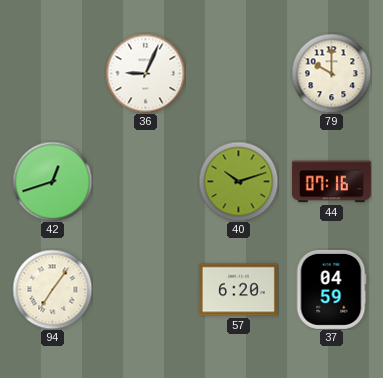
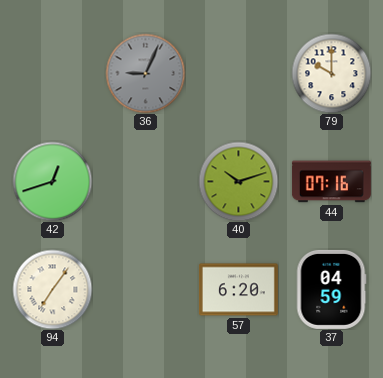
36 dial: white -> grey
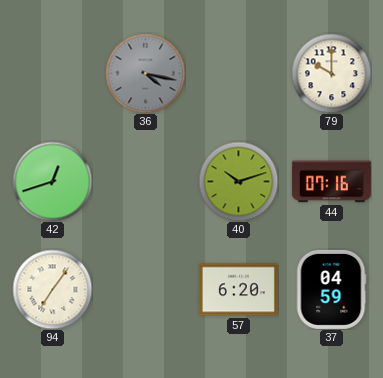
36: 9:04 -> 4:17
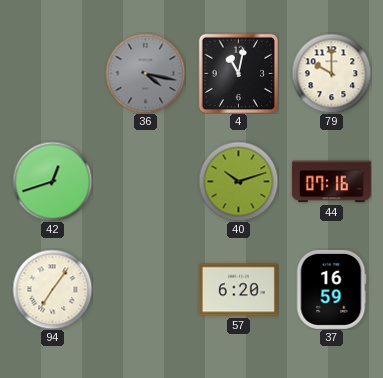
4: none -> 11:02
37: 04:59 -> 16:59
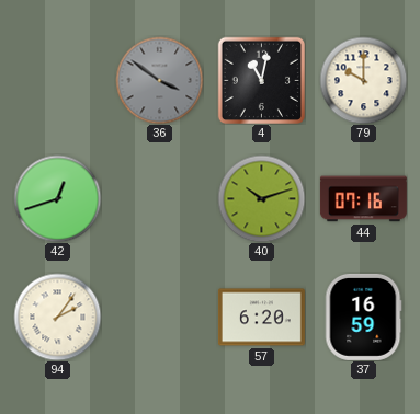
36: 4:17 -> 3:51
94: 7:06 -> 2:06
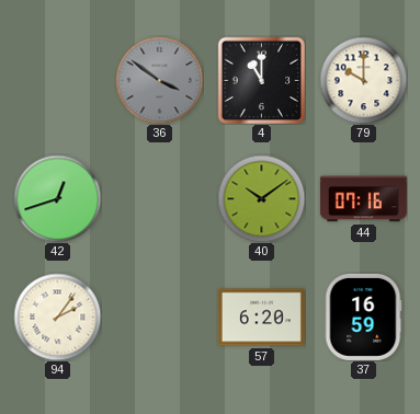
4: 11:02 -> 11:00
40: 10:12 -> 10:09
